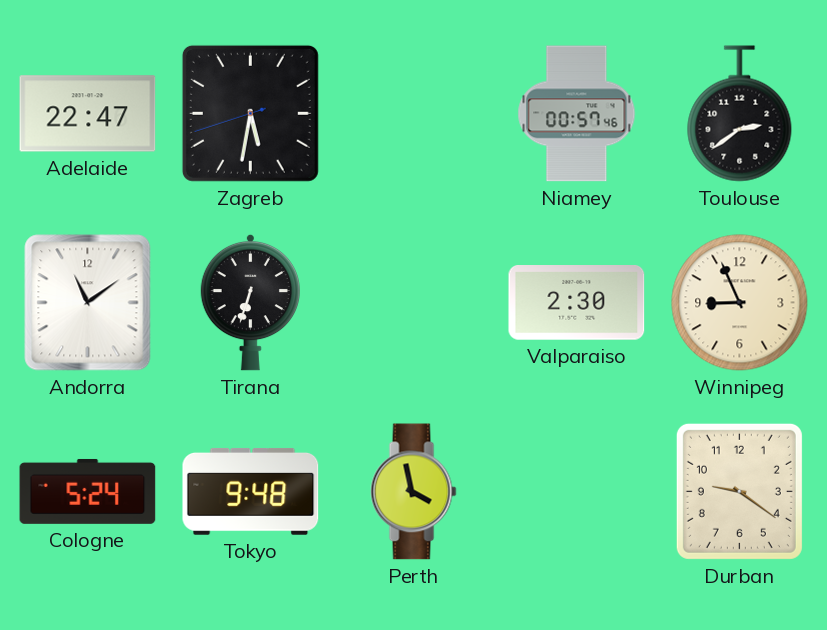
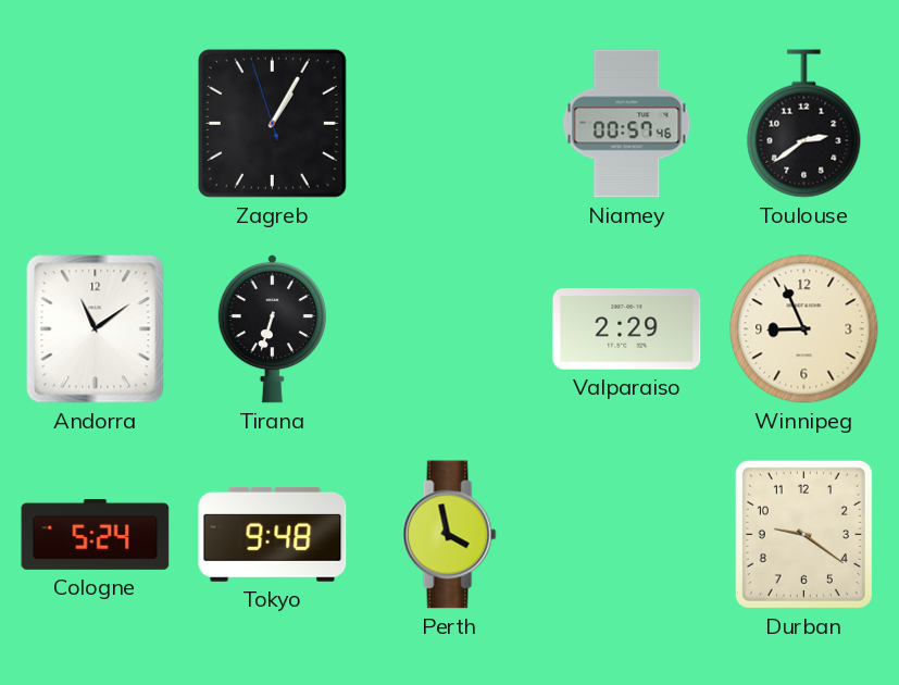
Adelaide: 22:47 -> none
Zagreb: 5:31 -> 1:04
Valparaiso: 2:30 -> 2:29
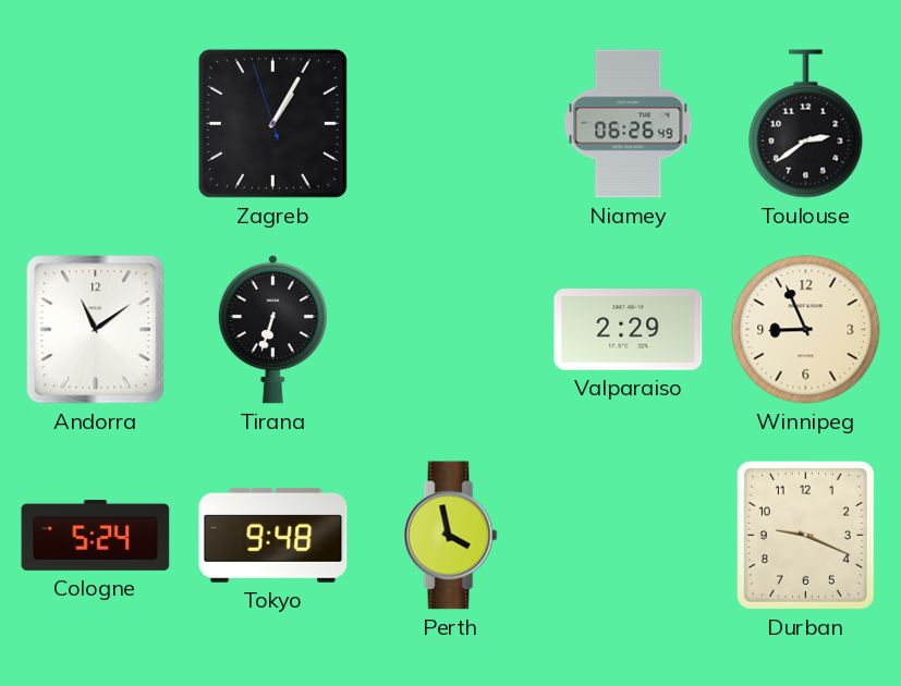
Niamey: 00:57 -> 06:26
Durban: 9:21 -> 9:19
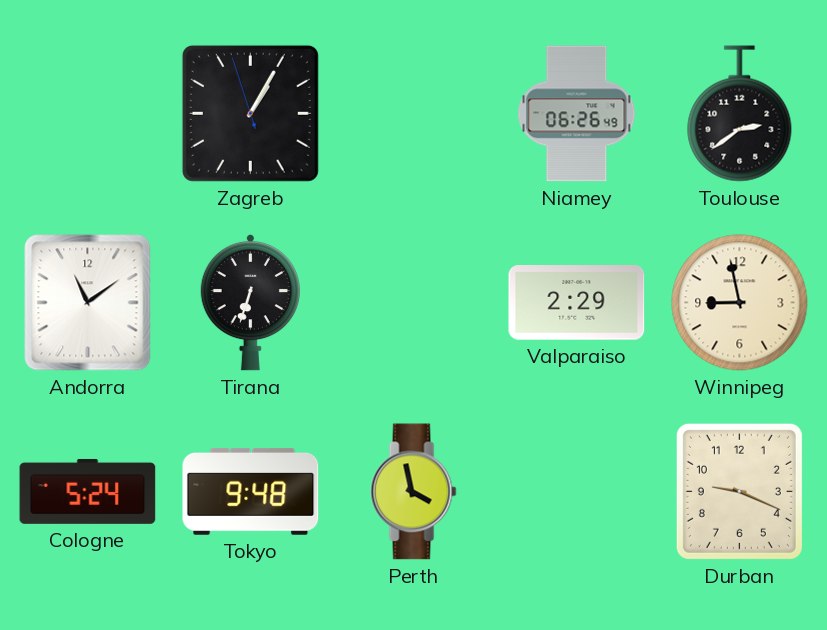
Winnipeg: 8:56 -> 8:58
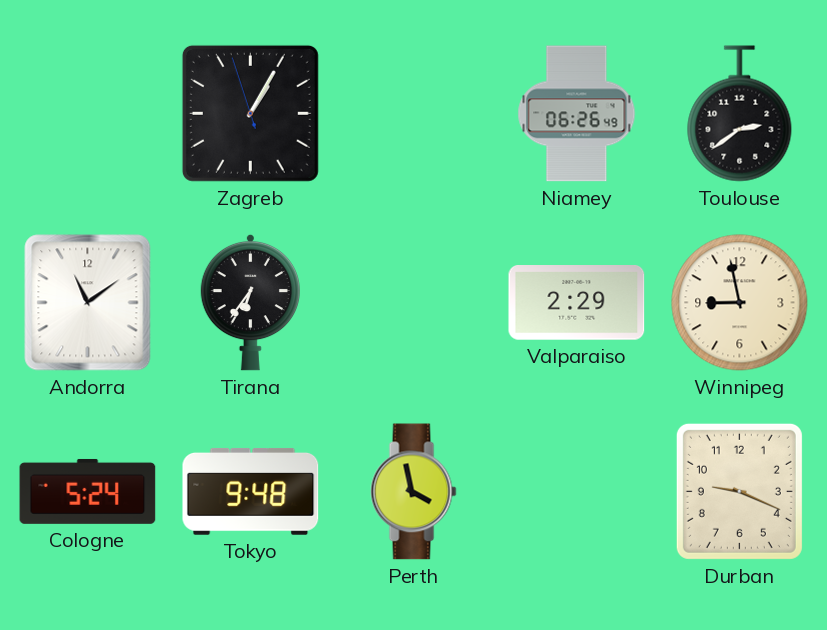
Tirana: 6:33 -> 6:36
